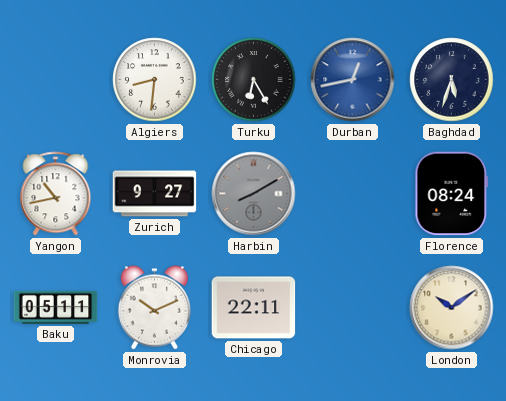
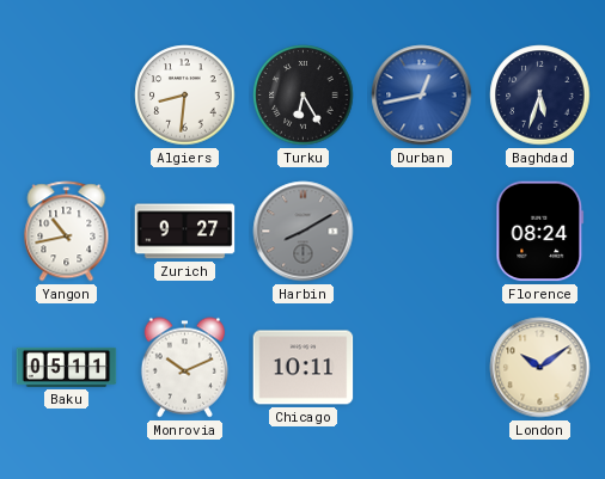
Chicago: 22:11 -> 10:11
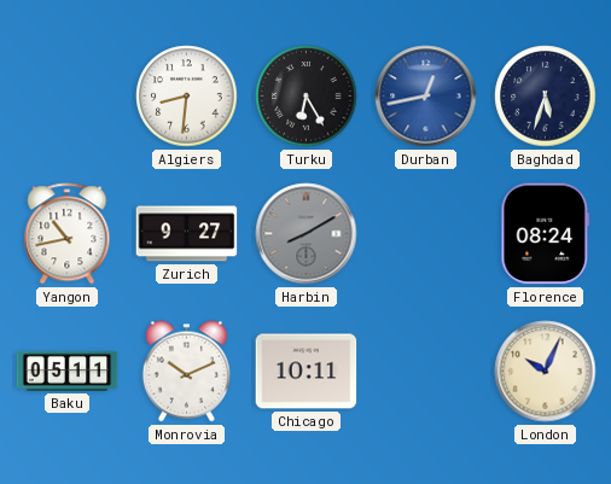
London: 10:09 -> 10:04
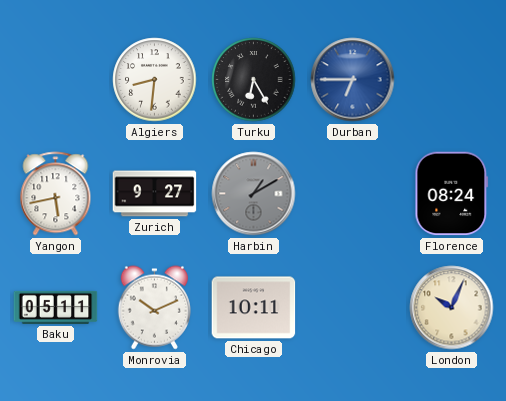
Durban: 12:43 -> 6:45
Baghdad: 5:33 -> none
Yangon: 10:43 -> 5:43
Harbin: 8:10 -> 1:10
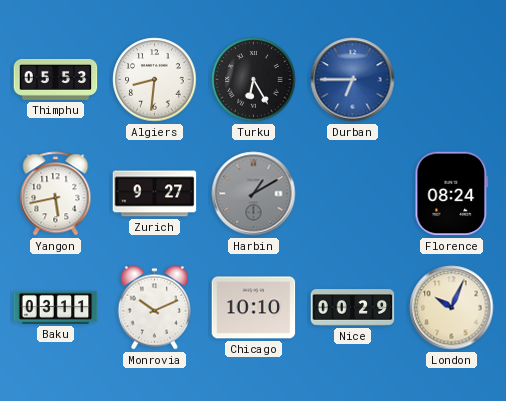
Thimphu: none -> 05:53
Baku: 05:11 -> 03:11
Chicago: 10:11 -> 10:10
Nice: none -> 00:29
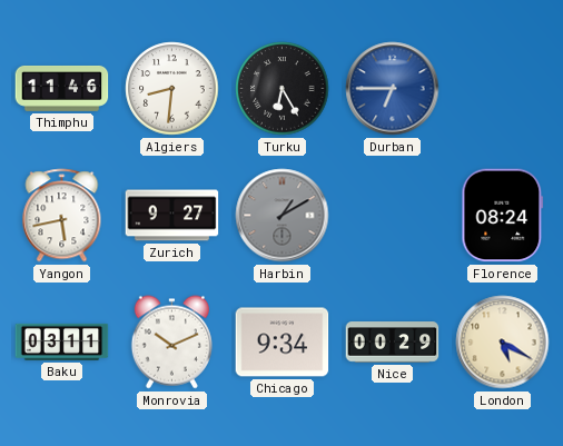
Thimphu: 05:53 -> 11:46
Chicago: 10:10 -> 9:34
London: 10:04 -> 5:20
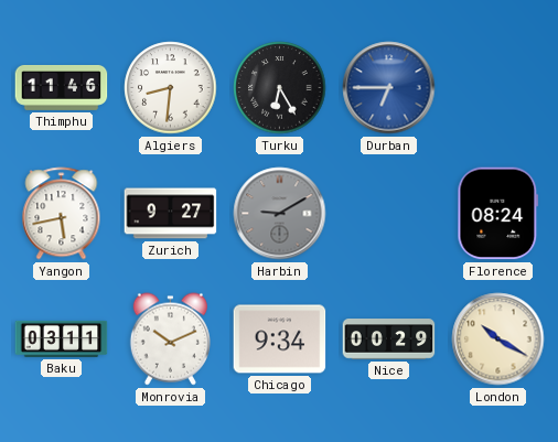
Harbin: 1:10 -> 9:10
London: 5:20 -> 10:20
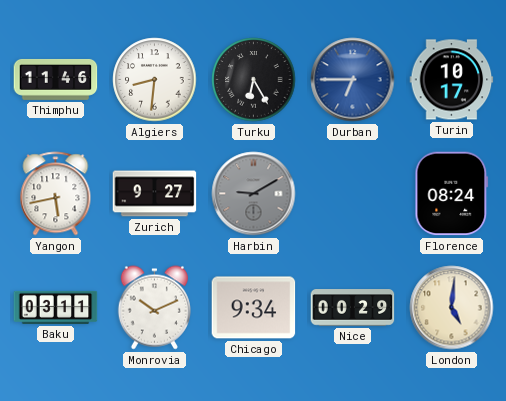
Turin: none -> 10:17
London: 10:20 -> 5:01
